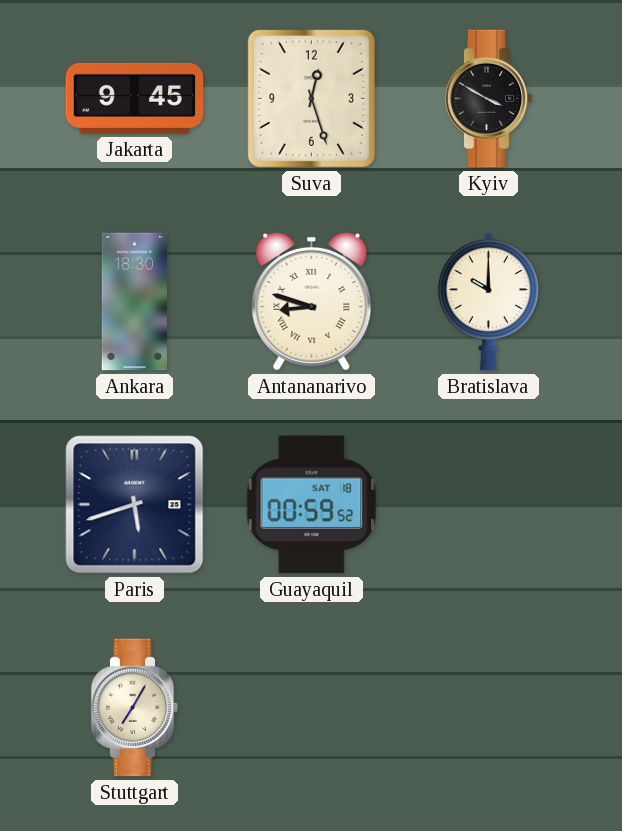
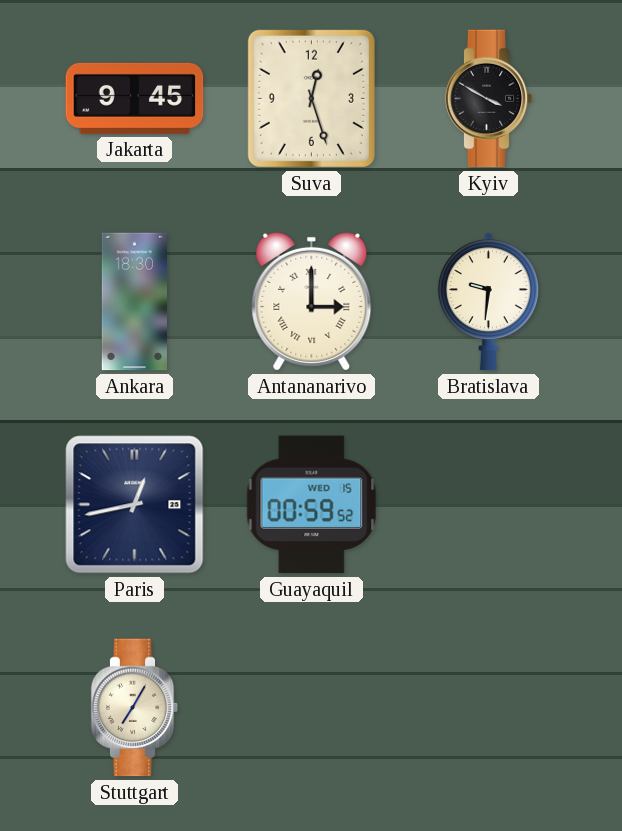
Antananarivo: 8:48 -> 3:00
Bratislava: 10:00 -> 9:31
Paris: 5:42 -> 12:43
Guayaquil date: SAT 18 -> WED 15
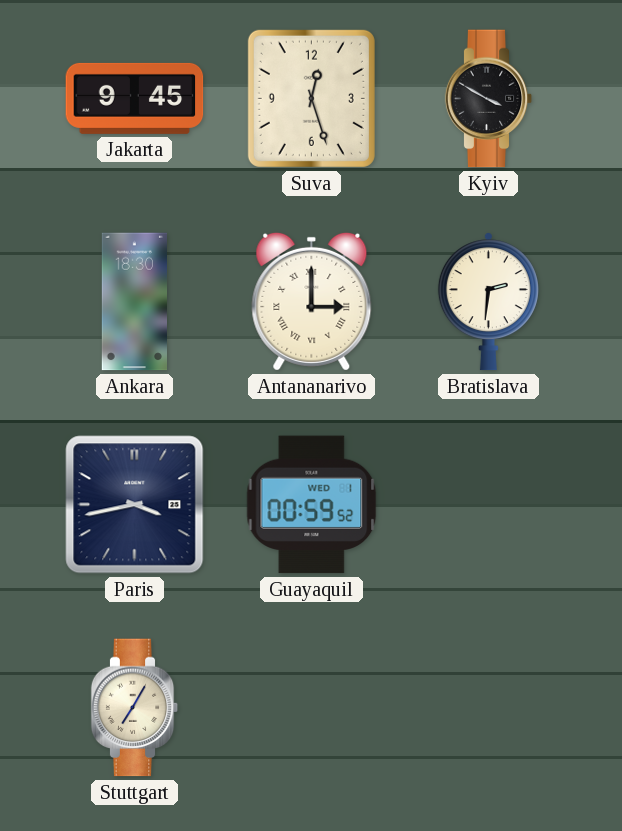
Bratislava: 9:31 -> 2:31
Paris: 12:43 -> 3:43
Guayaquil date: WED 15 -> WED 1
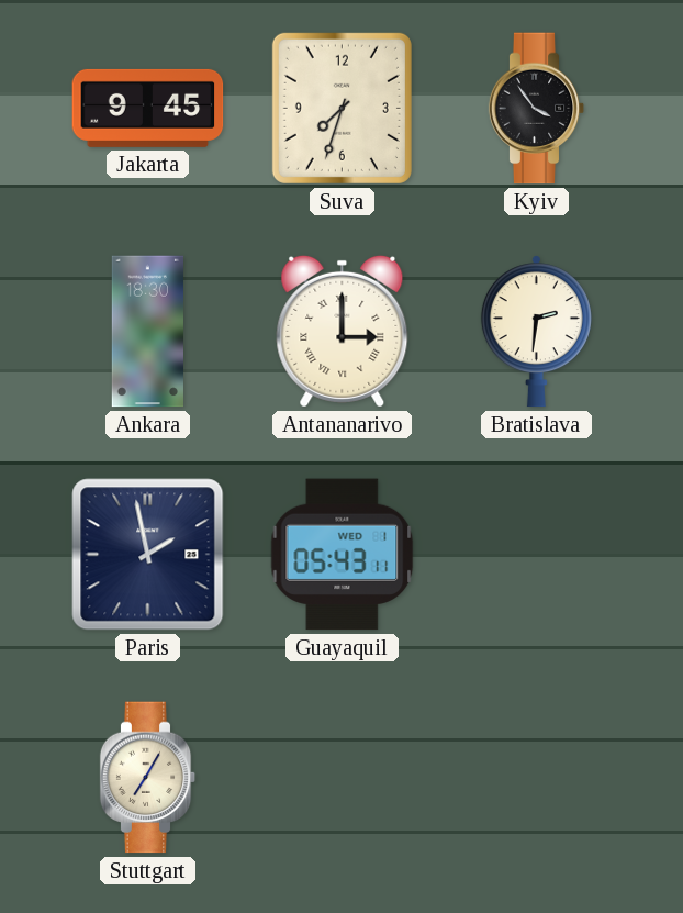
Suva: 12:27 -> 7:33
Kyiv: 3:50 -> 3:54
Paris: 3:43 -> 1:58
Guayaquil: 00:59 -> 05:43
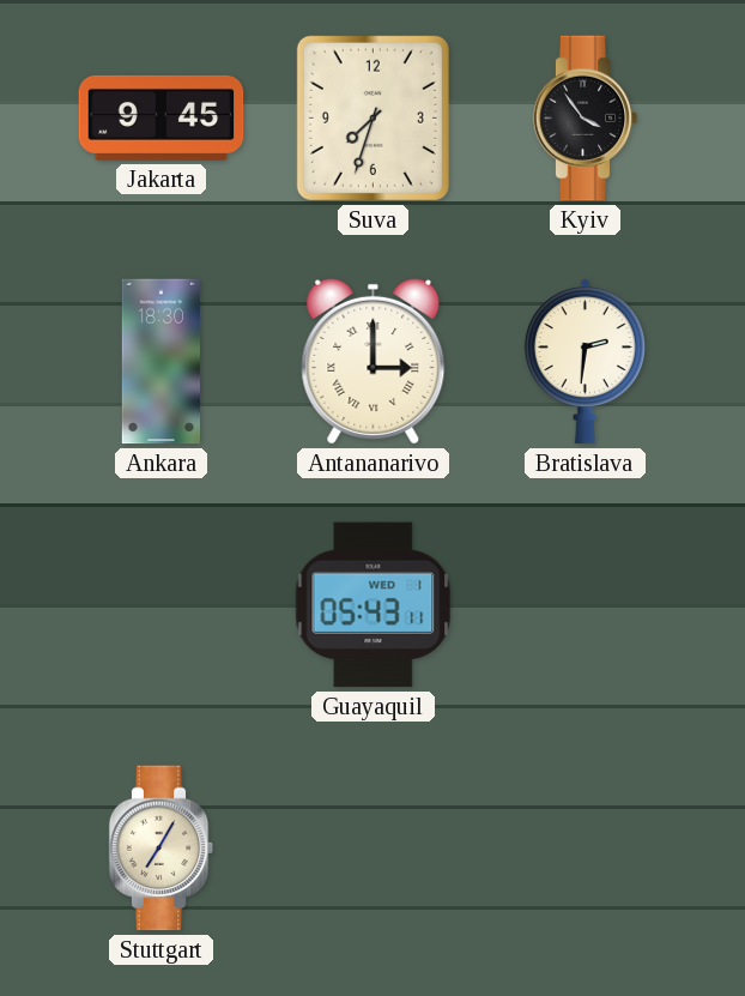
Paris: 1:58 -> none
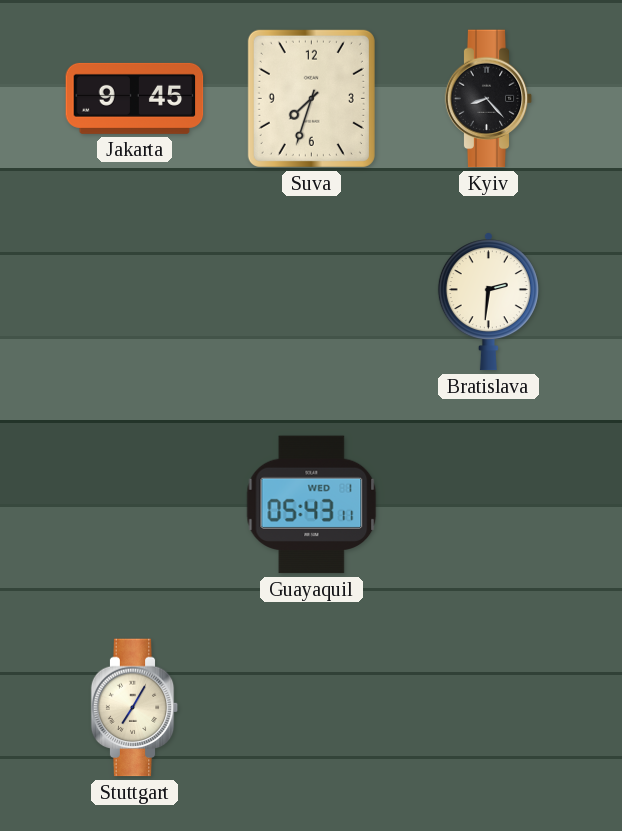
Kyiv: 3:54 -> 8:23
Ankara: 18:30 -> none
Antananarivo: 3:00 -> none
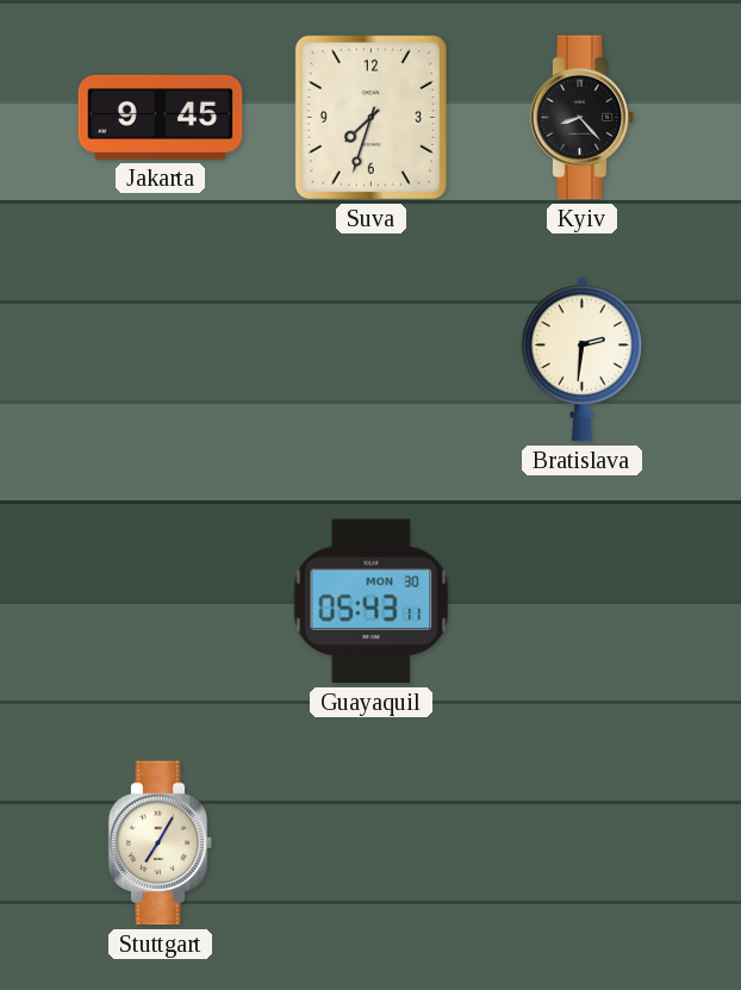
Guayaquil date: WED 1 -> MON 30
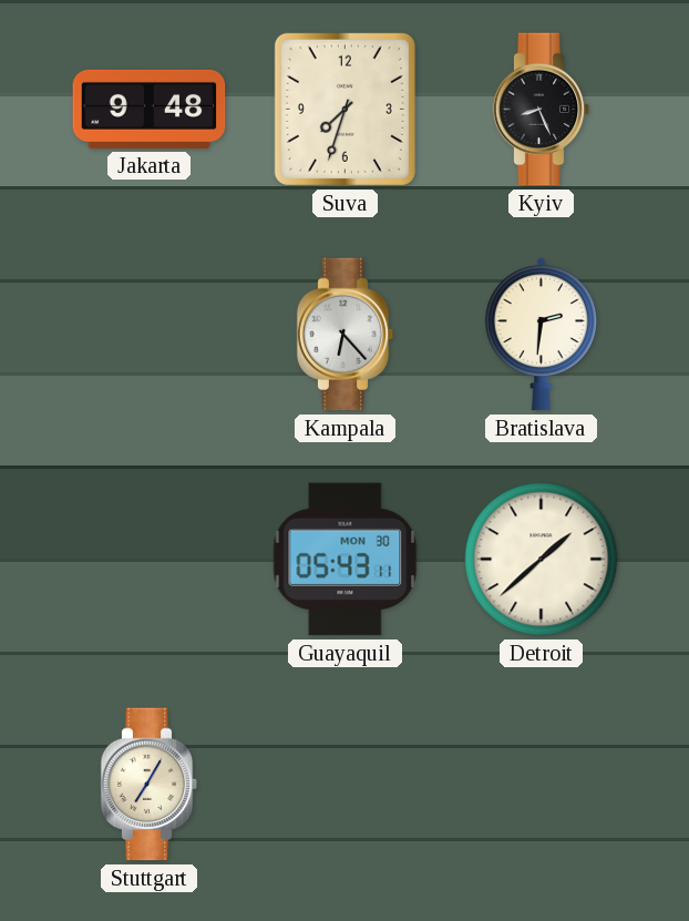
Jakarta: 9:45 -> 9:48
Kyiv: 8:23 -> 8:26
Kampala: none -> 6:23
Detroit: none -> 1:38
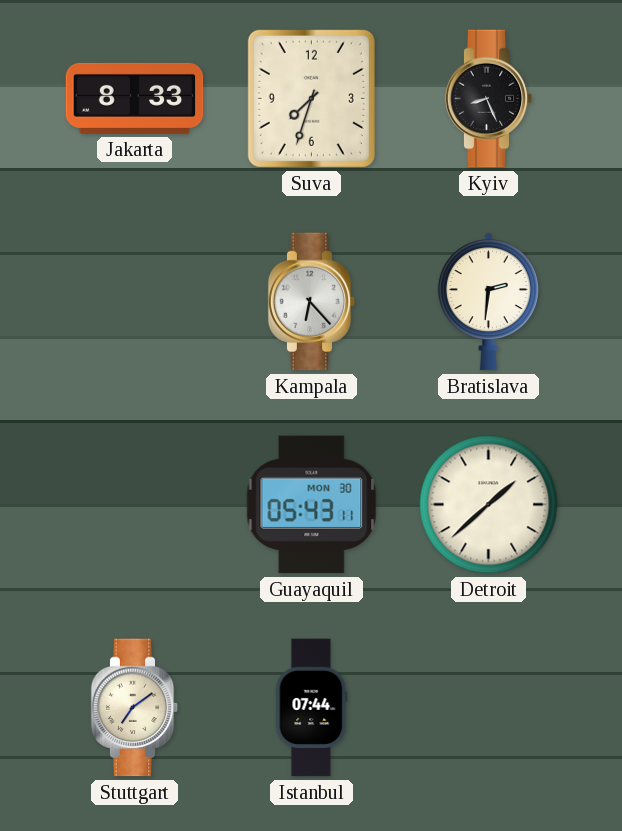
Jakarta: 9:48 -> 8:33
Stuttgart: 7:05 -> 7:09
Istanbul: none -> 07:44
